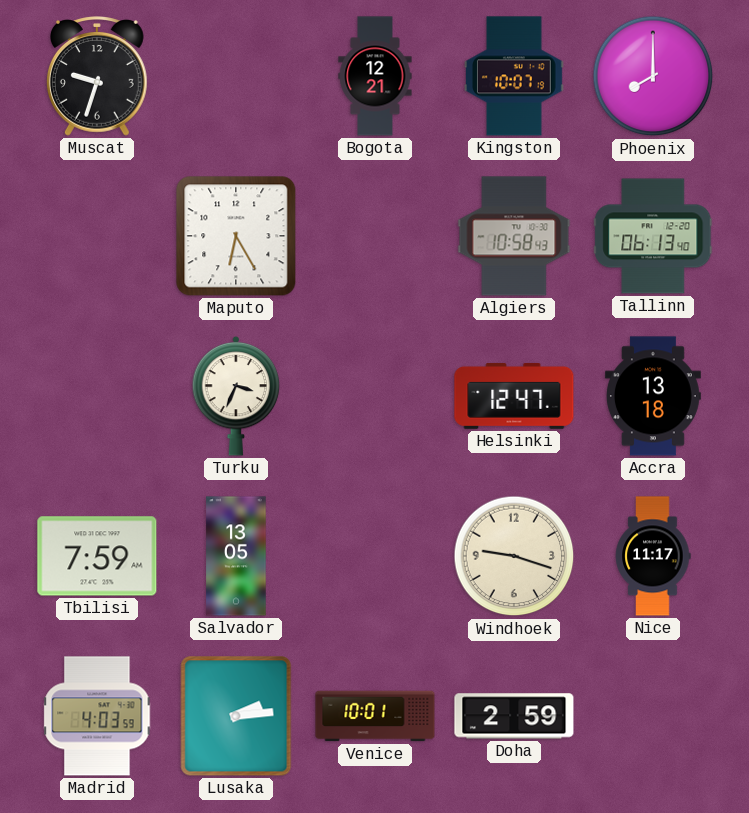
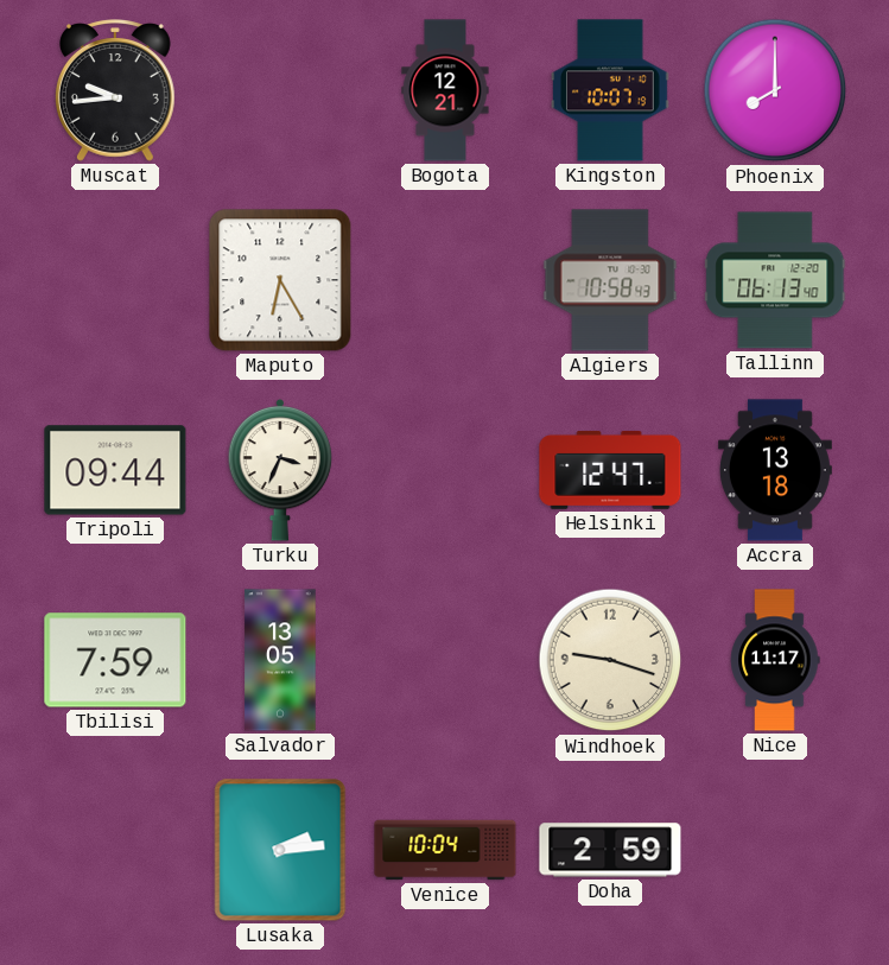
Muscat: 9:33 -> 9:44
Tripoli: none -> 09:44
Madrid: 4:03 -> none
Venice: 10:01 -> 10:04
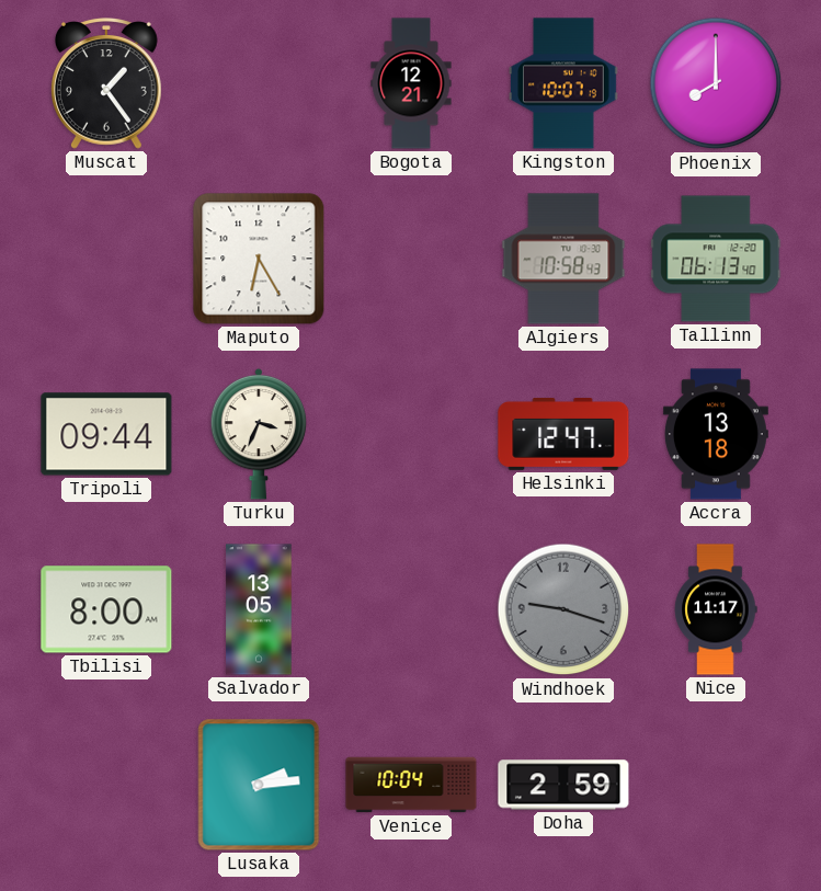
Muscat: 9:44 -> 1:24
Tbilisi: 7:59 -> 8:00
Windhoek dial: cream -> grey
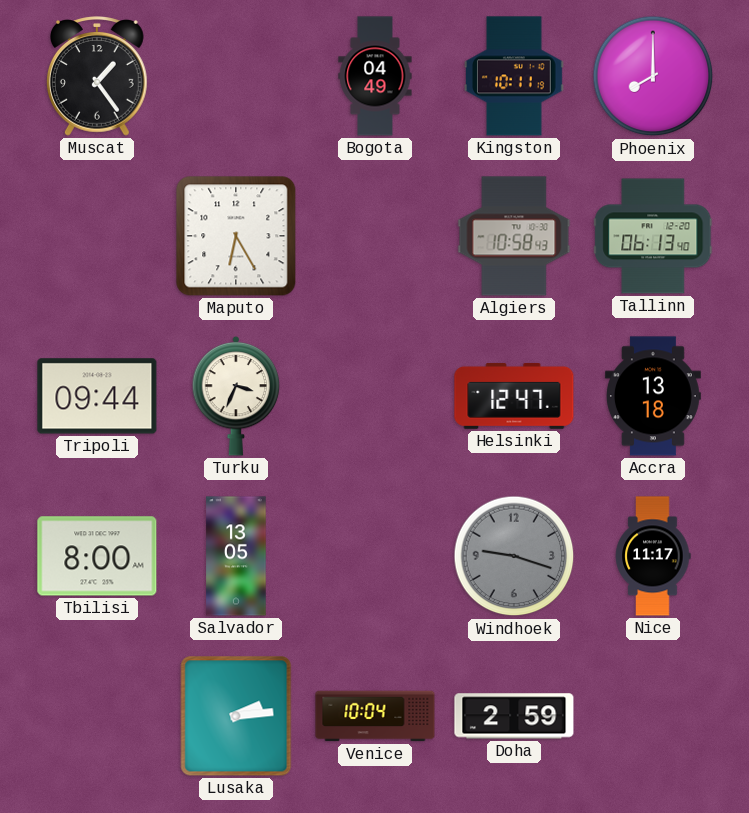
Bogota: 12:21 -> 04:49
Kingston: 10:07 -> 10:11
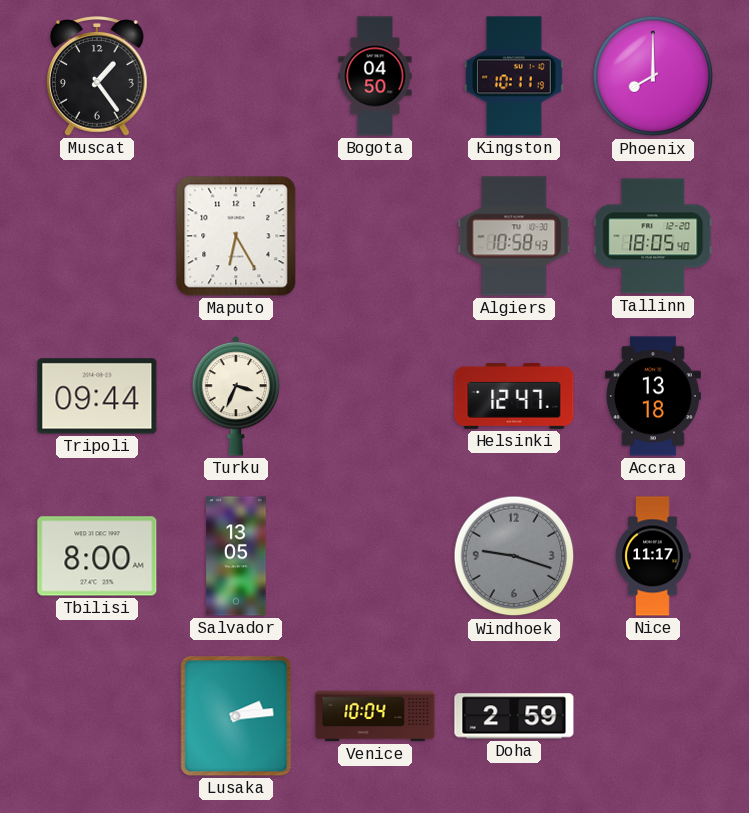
Bogota: 04:49 -> 04:50
Tallinn: 06:13 -> 18:05
